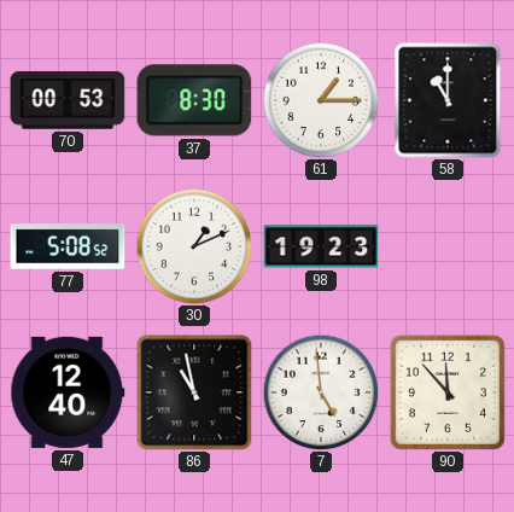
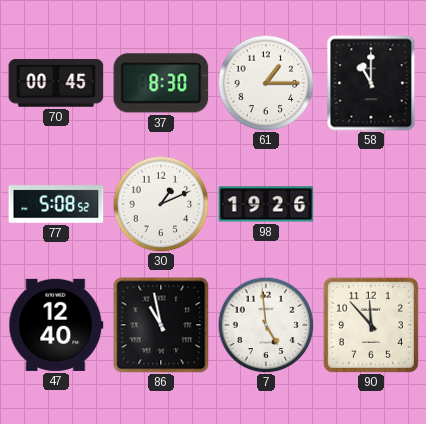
70: 00:53 -> 00:45
98: 19:23 -> 19:26
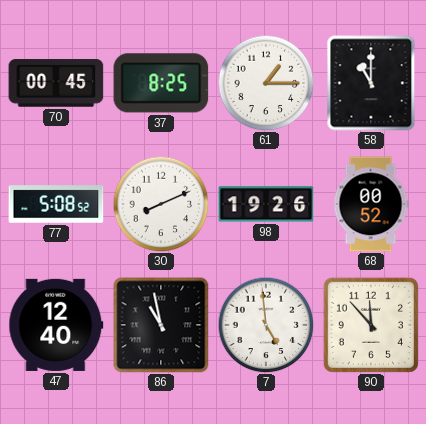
37: 8:30 -> 8:25
30: 1:11 -> 8:11
68: none -> 00:52
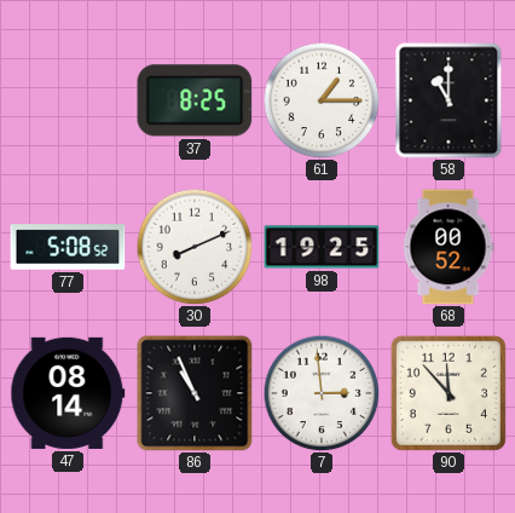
70: 00:45 -> none
98: 19:26 -> 19:25
47: 12:40 -> 08:14
86: 10:58 -> 10:56
7: 4:59 -> 2:59
